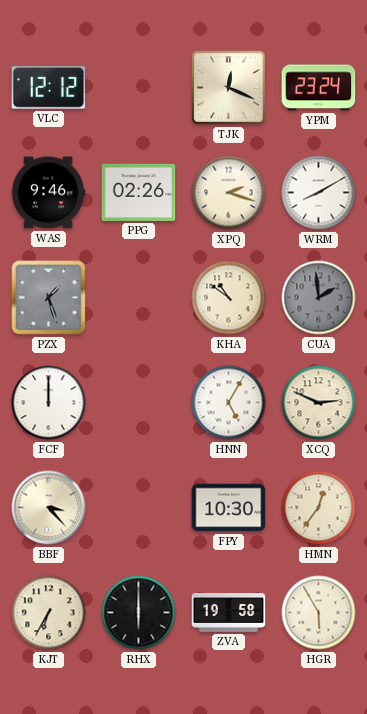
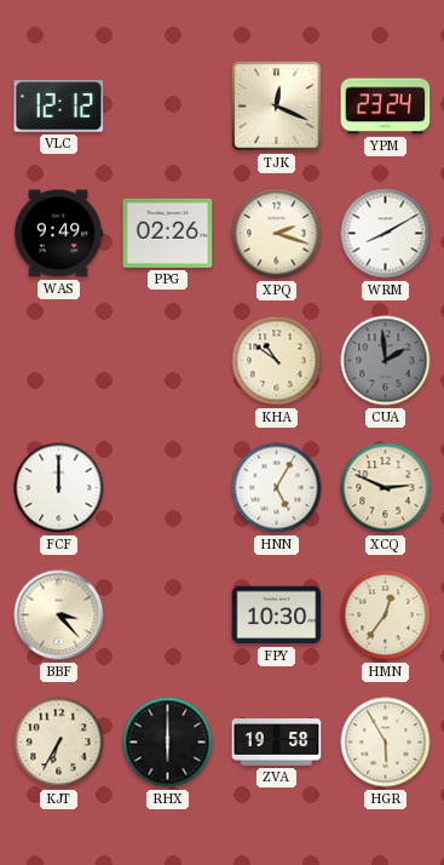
WAS: 9:46 -> 9:49
PZX: 1:27 -> none
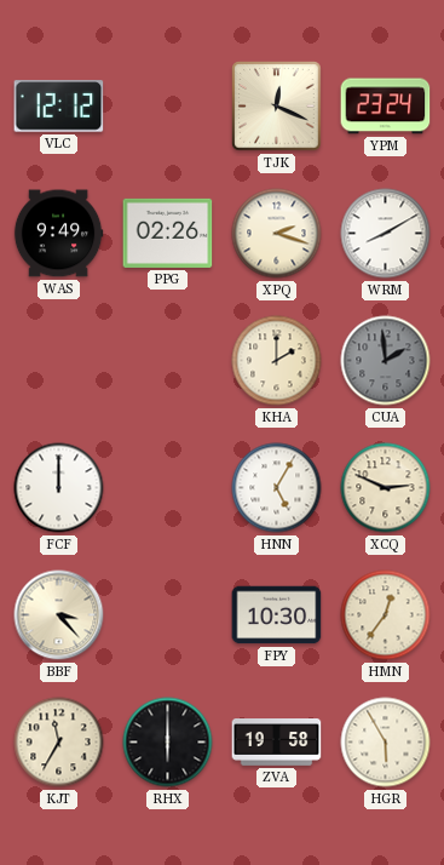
KHA: 10:51 -> 2:00
KJT: 6:35 -> 11:35
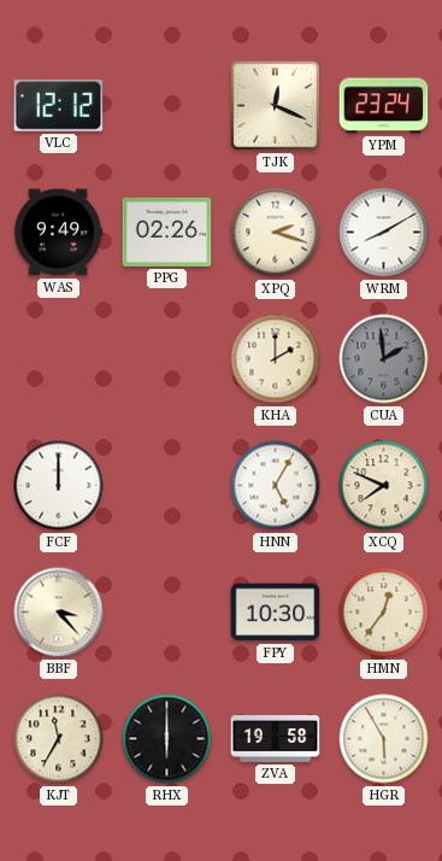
XCQ: 2:49 -> 7:49
